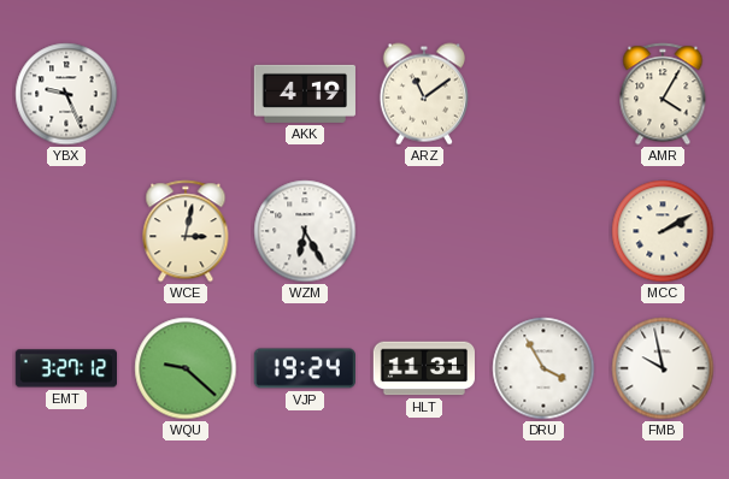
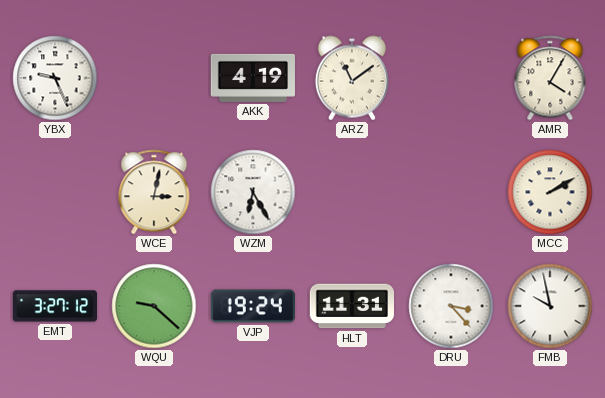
DRU: 3:55 -> 3:23
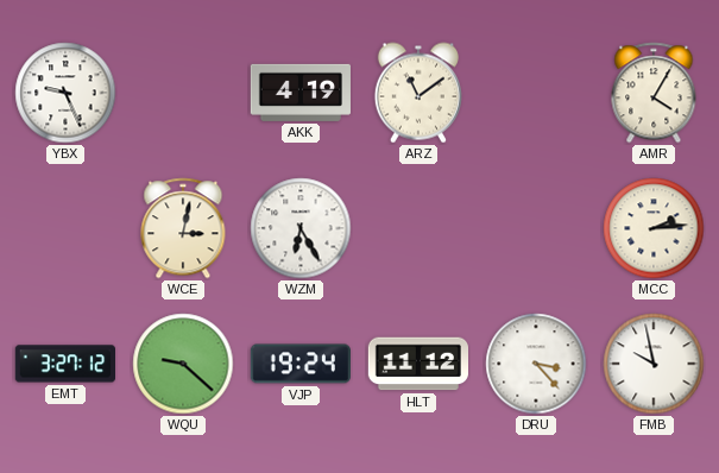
MCC: 2:10 -> 2:14
HLT: 11:31 -> 11:12
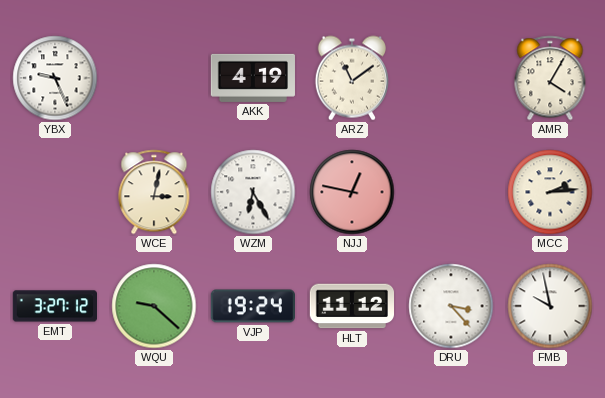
NJJ: none -> 12:47
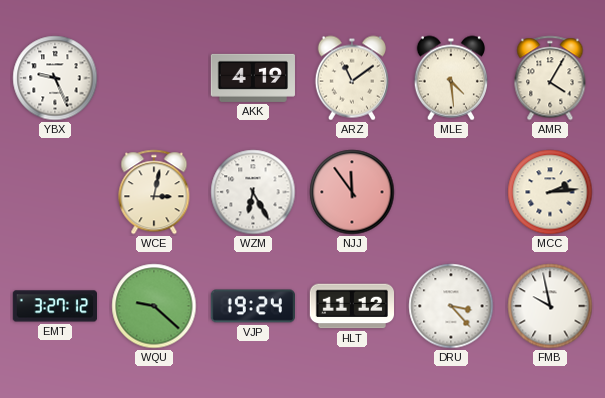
MLE: none -> 4:29
NJJ: 12:47 -> 11:54
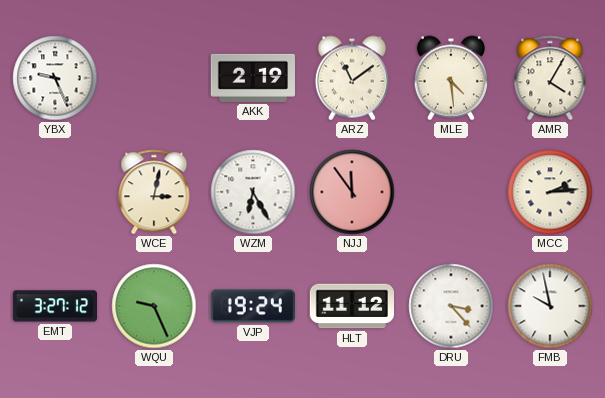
AKK: 4:19 -> 2:19
WQU: 9:22 -> 9:26
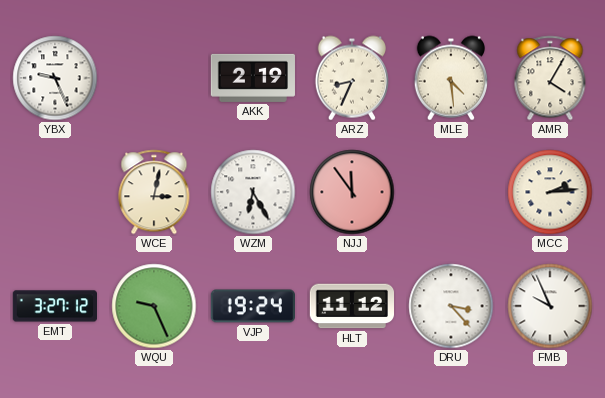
ARZ: 11:09 -> 8:34
FMB: 9:58 -> 9:56
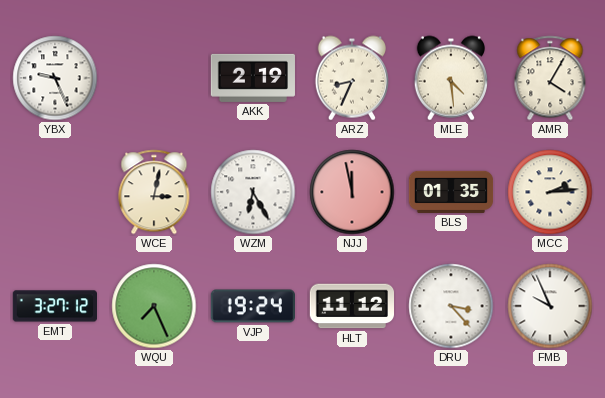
NJJ: 11:54 -> 11:58
BLS: none -> 01:35
WQU: 9:26 -> 7:26
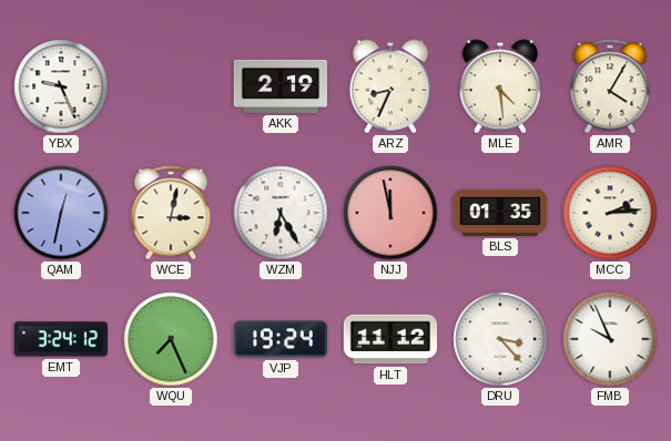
QAM: none -> 12:32
EMT: 3:27 -> 3:24
